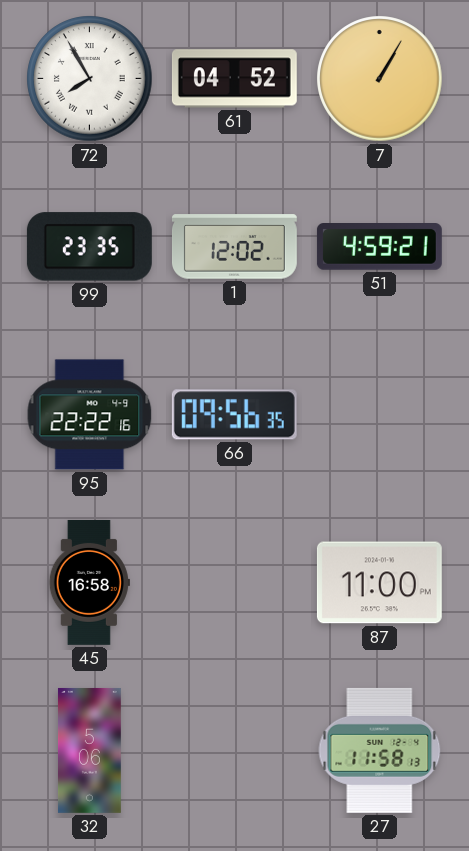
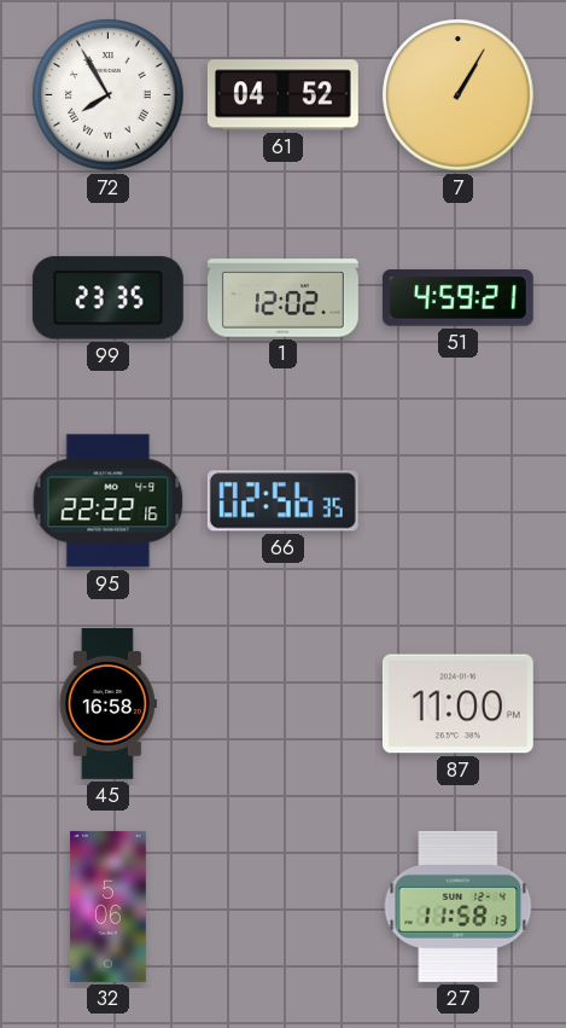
66: 09:56 -> 02:56
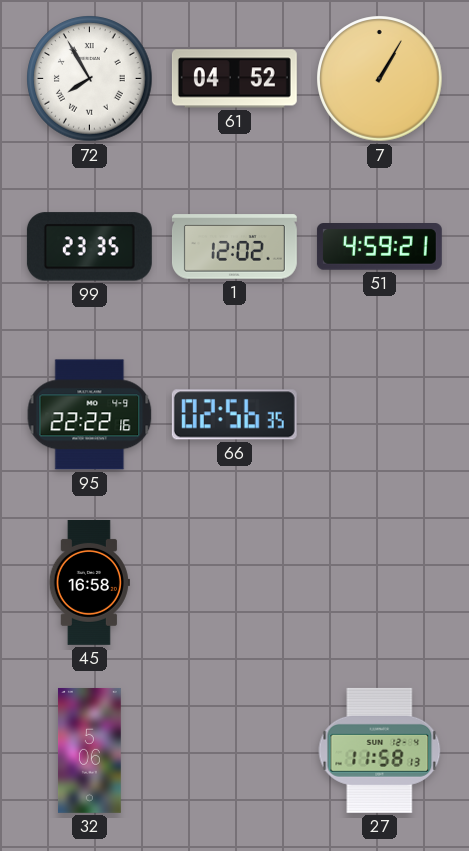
87: 11:00 -> none
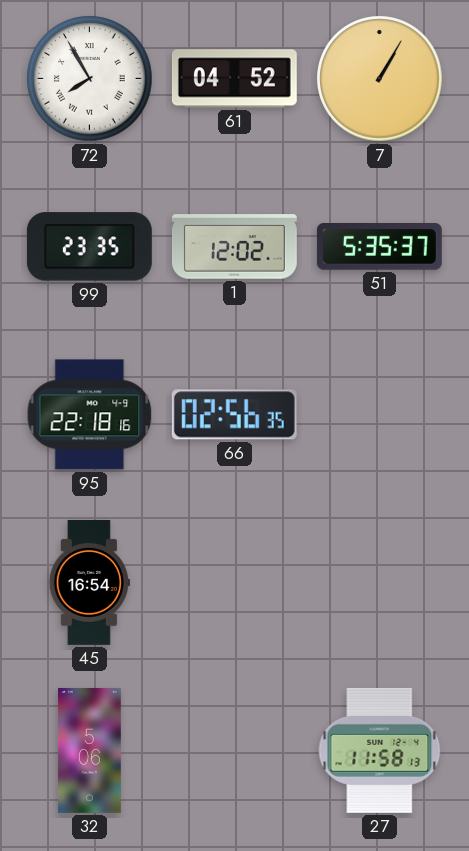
51: 4:59 -> 5:35
95: 22:22 -> 22:18
45: 16:58 -> 16:54
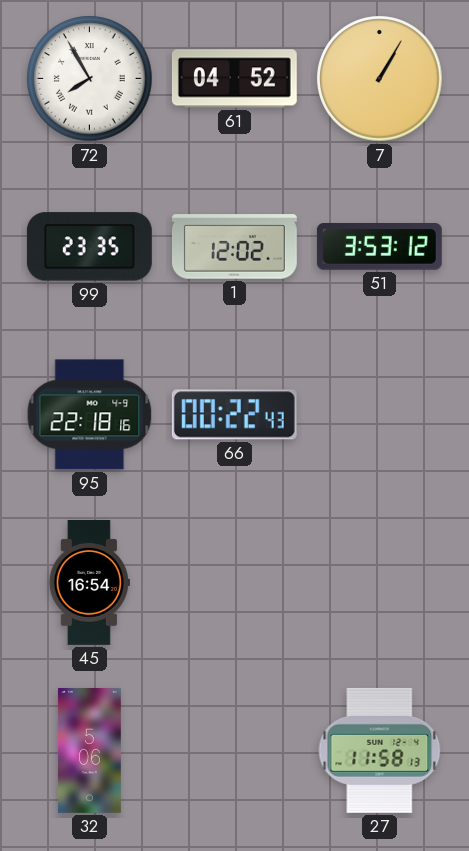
51: 5:35 -> 3:53
66: 02:56 -> 00:22
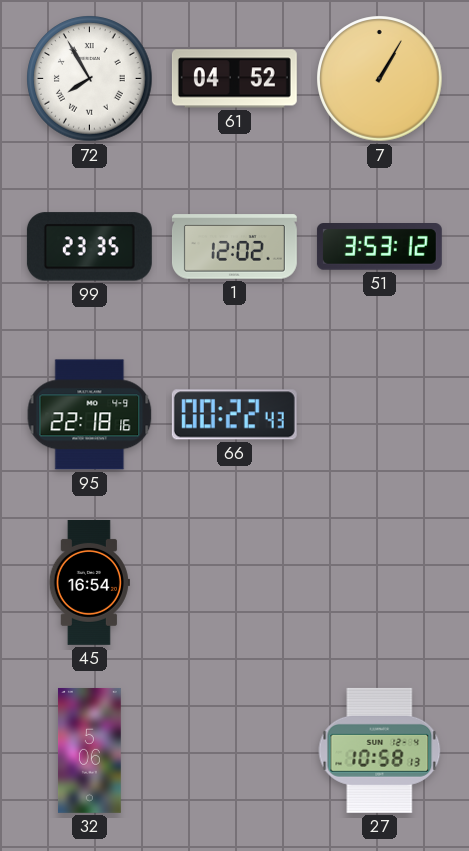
27: 11:58 -> 10:58
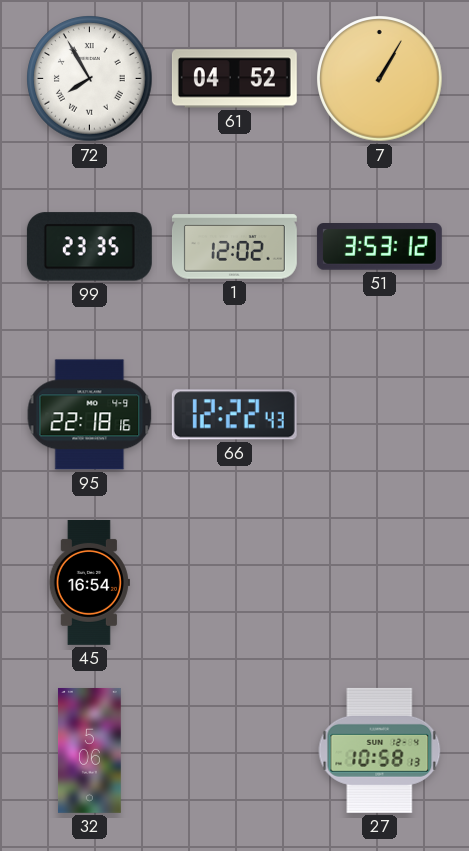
66: 00:22 -> 12:22
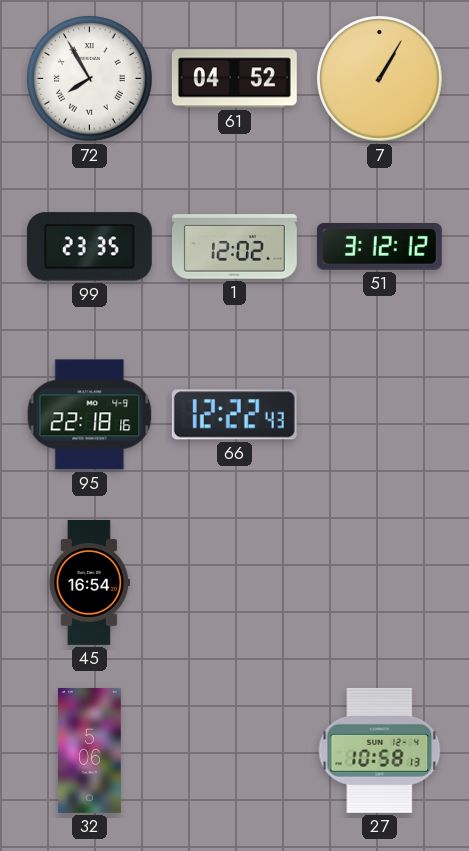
51: 3:53 -> 3:12
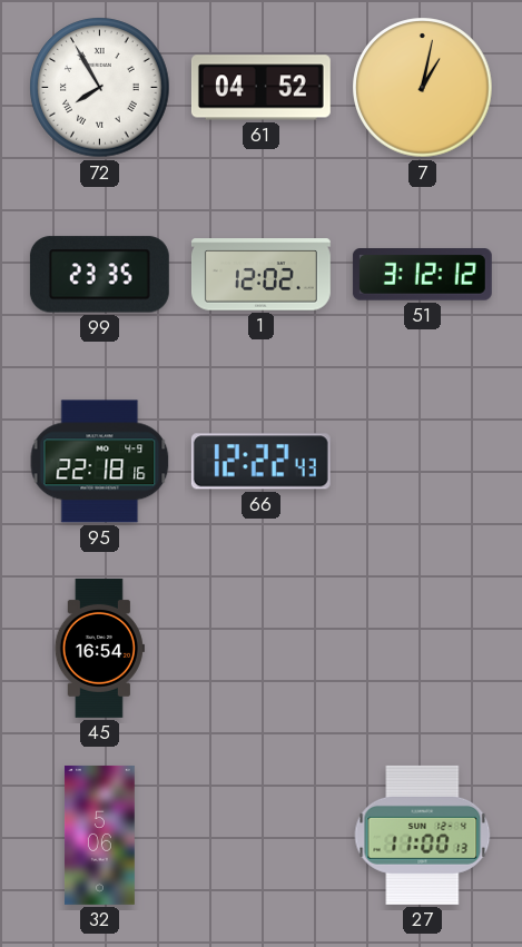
7: 1:05 -> 1:02
27: 10:58 -> 11:00
